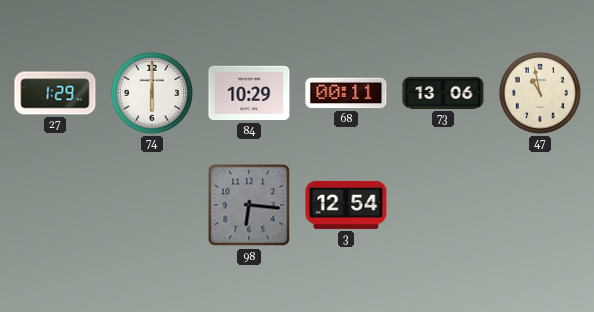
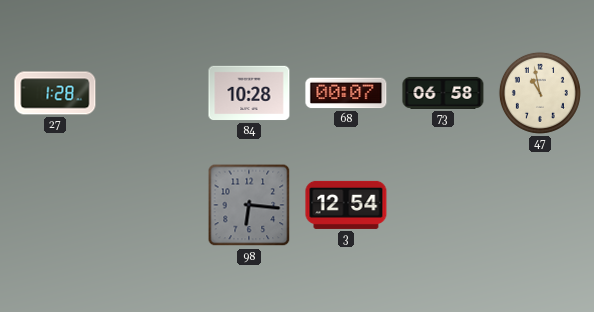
27: 1:29 -> 1:28
74: 6:00 -> none
84: 10:29 -> 10:28
68: 00:11 -> 00:07
73: 13:06 -> 06:58
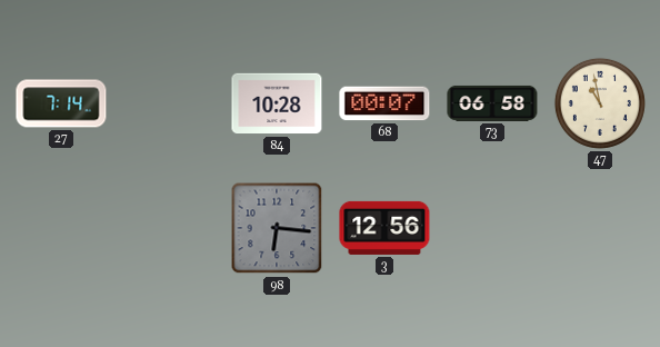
27: 1:28 -> 7:14
3: 12:54 -> 12:56
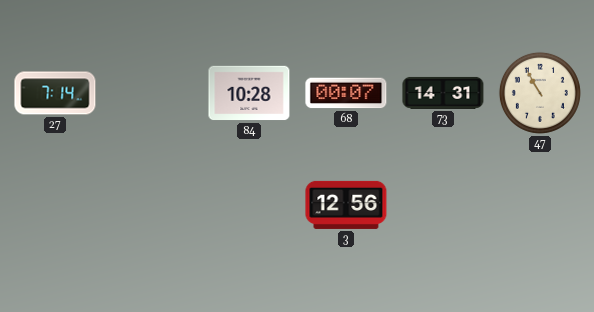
73: 06:58 -> 14:31
47: 10:58 -> 10:55
98: 6:16 -> none
